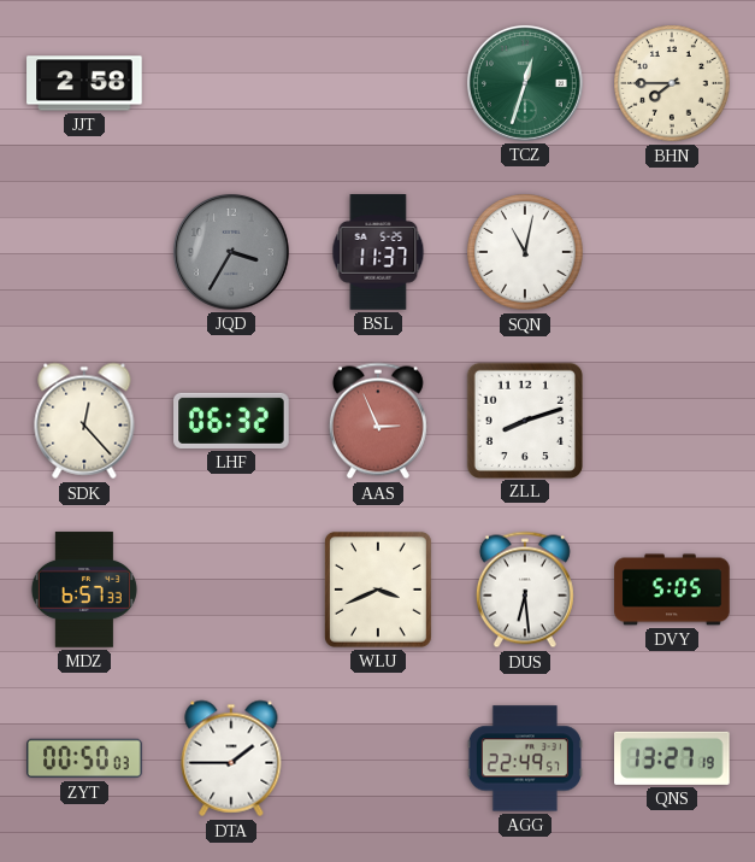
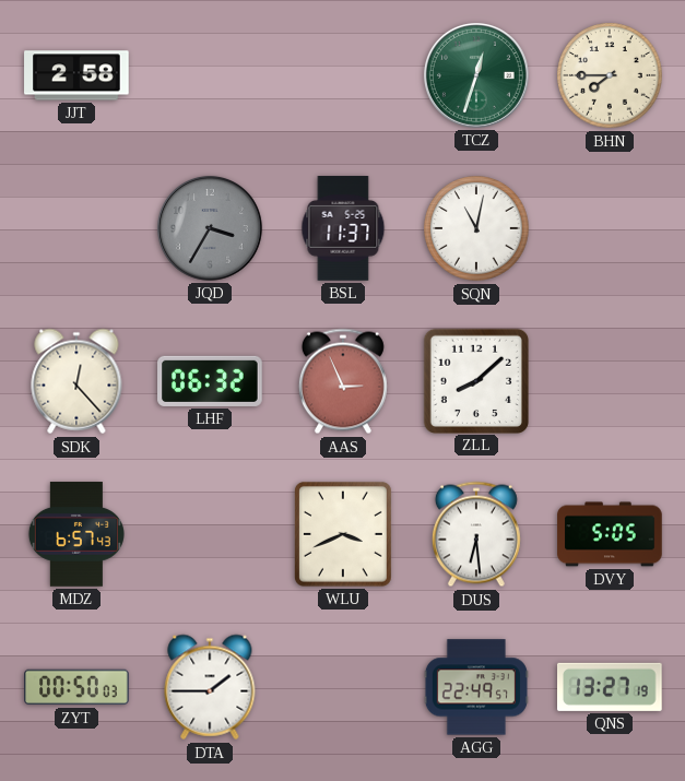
ZLL: 8:12 -> 8:08
MDZ: 6:57:33 -> 6:57:43
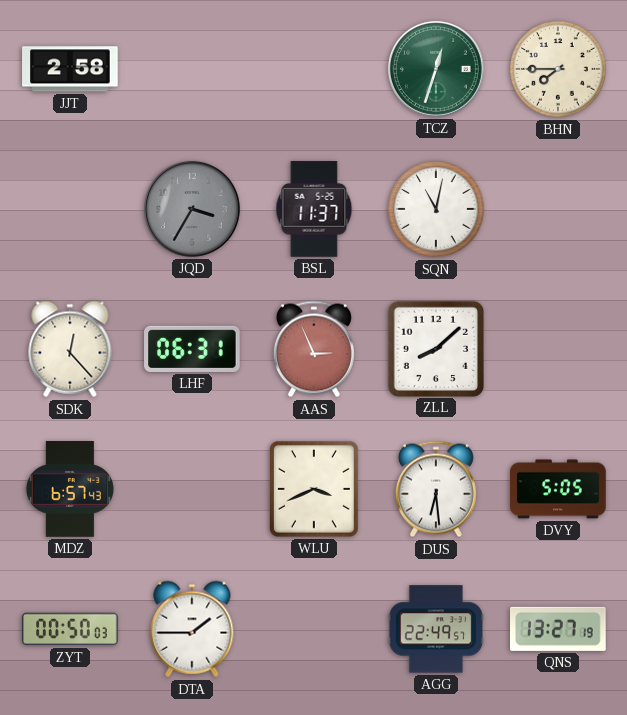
LHF: 06:32 -> 06:31
